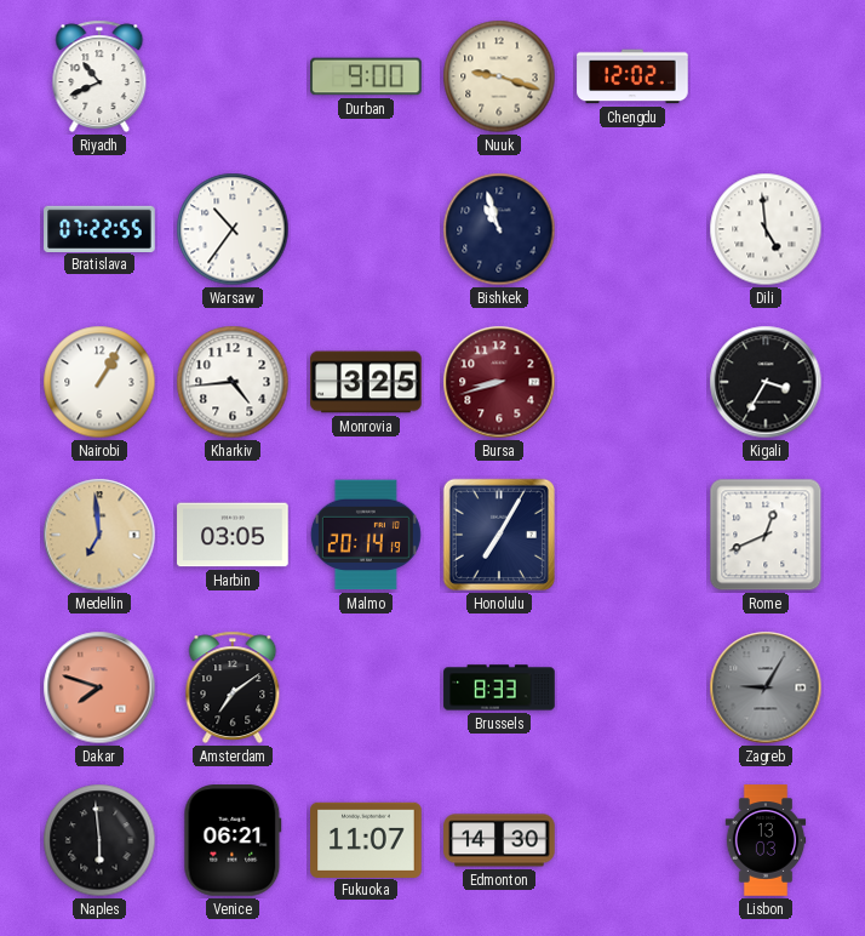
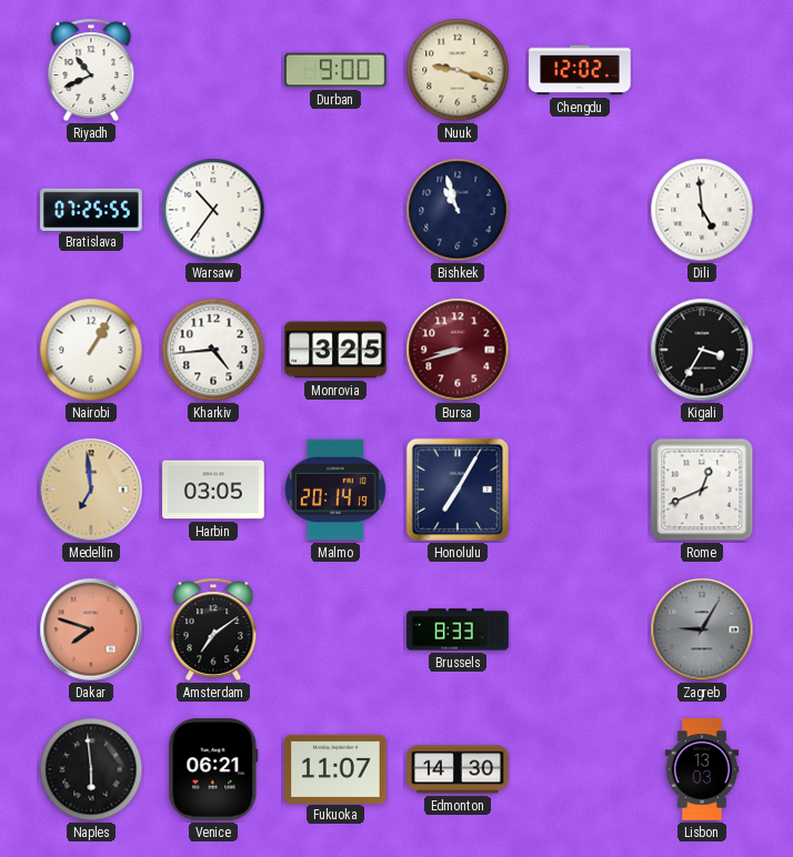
Bratislava: 07:22 -> 07:25
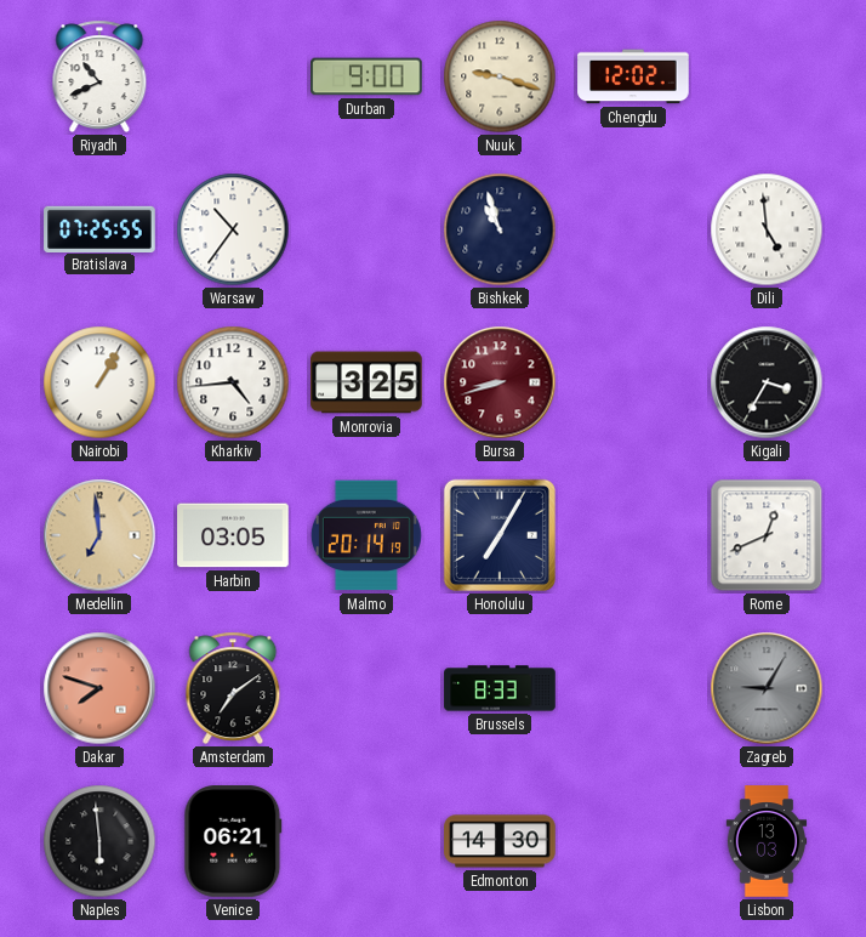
Fukuoka: 11:07 -> none
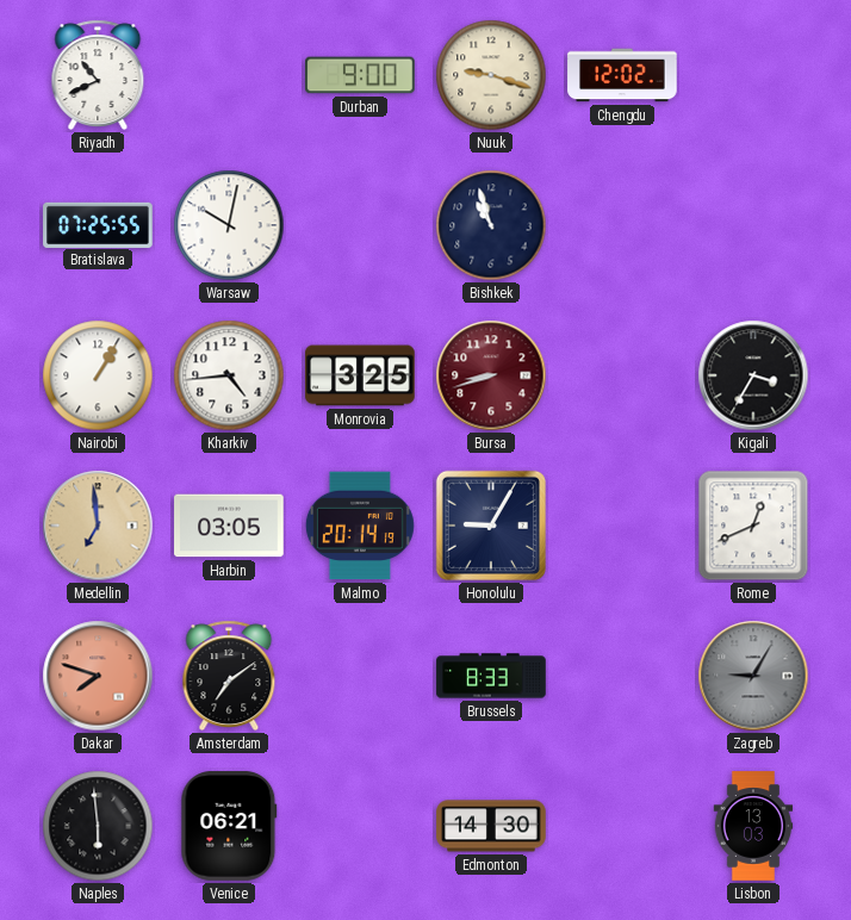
Warsaw: 10:36 -> 10:02
Dili: 4:59 -> none
Honolulu: 7:05 -> 9:05
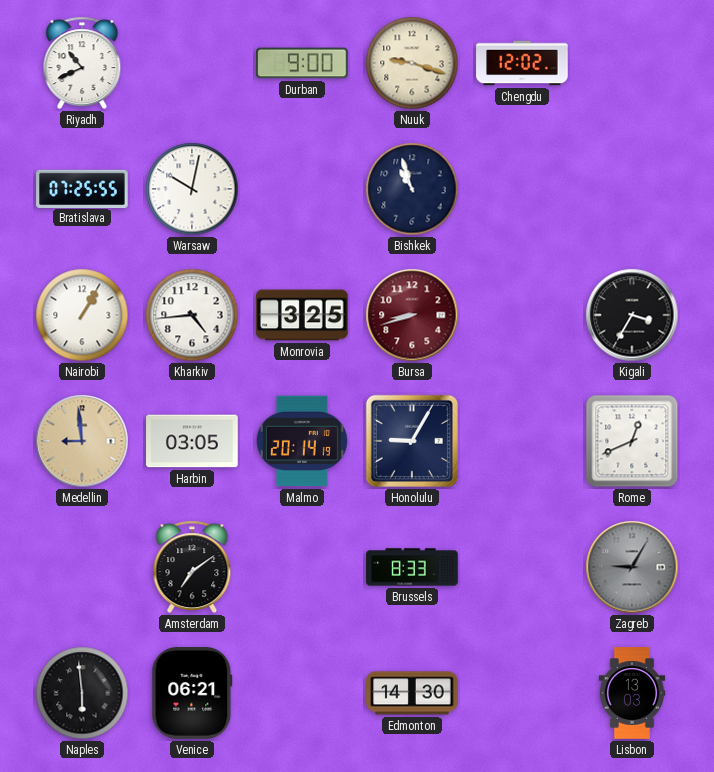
Medellin: 6:59 -> 8:59
Dakar: 7:48 -> none
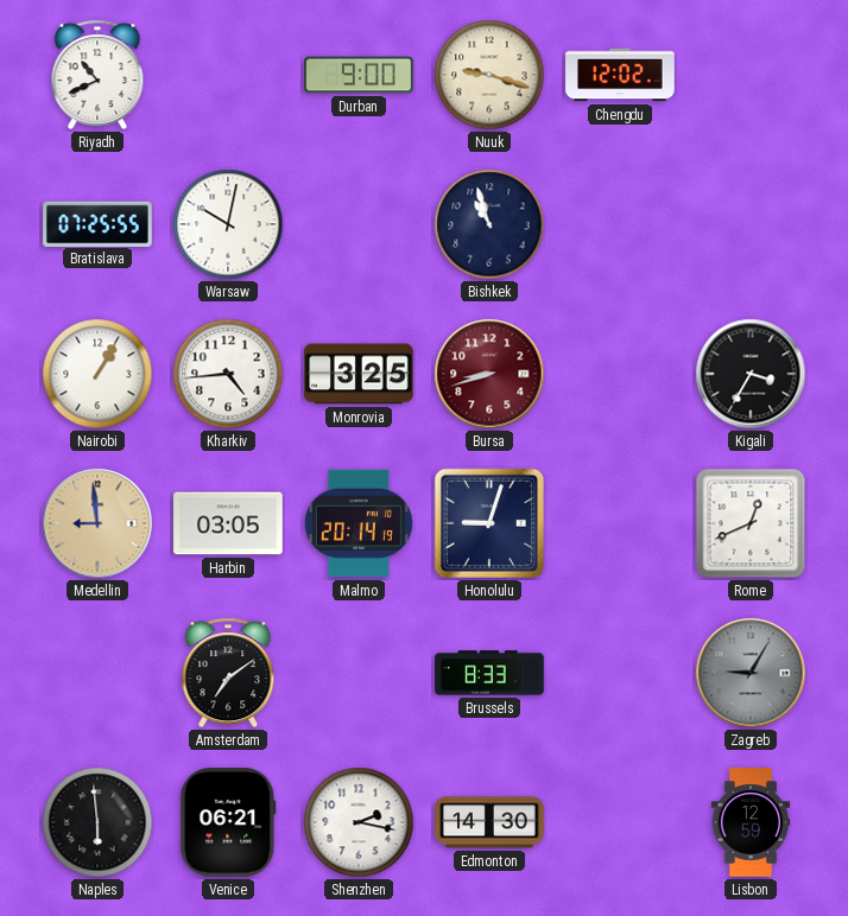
Honolulu: 9:05 -> 9:03
Shenzhen: none -> 2:17
Lisbon: 13:03 -> 12:59
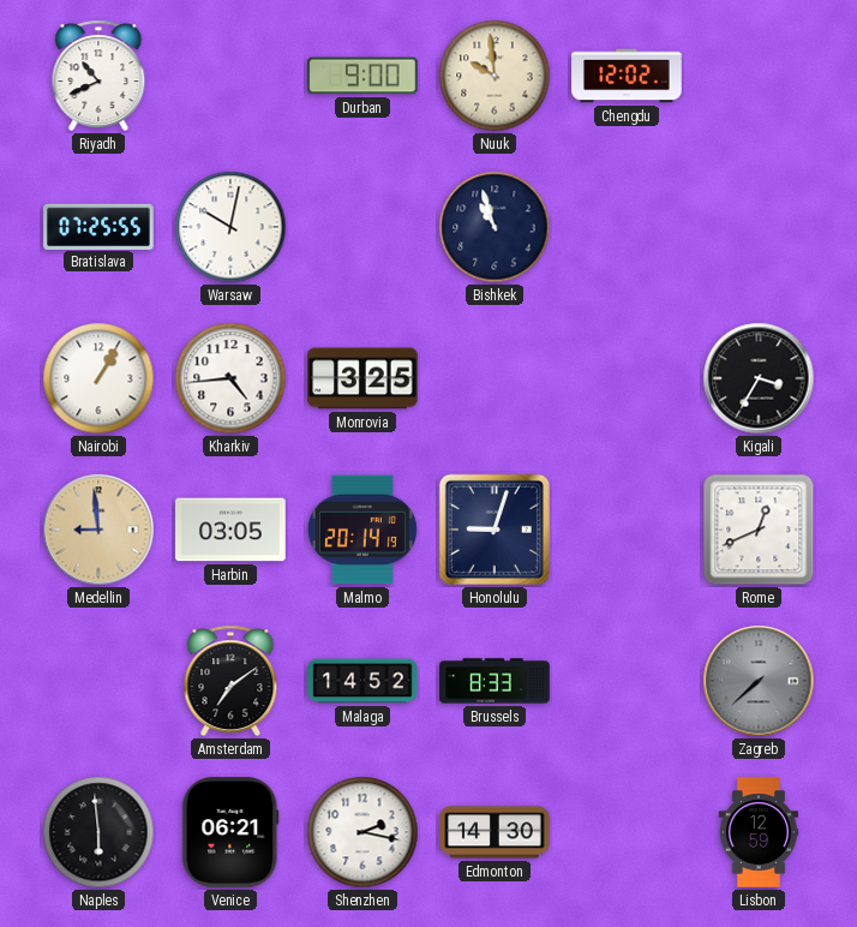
Nuuk: 9:18 -> 9:59
Bursa: 8:42 -> none
Malaga: none -> 14:52
Zagreb: 9:05 -> 7:38
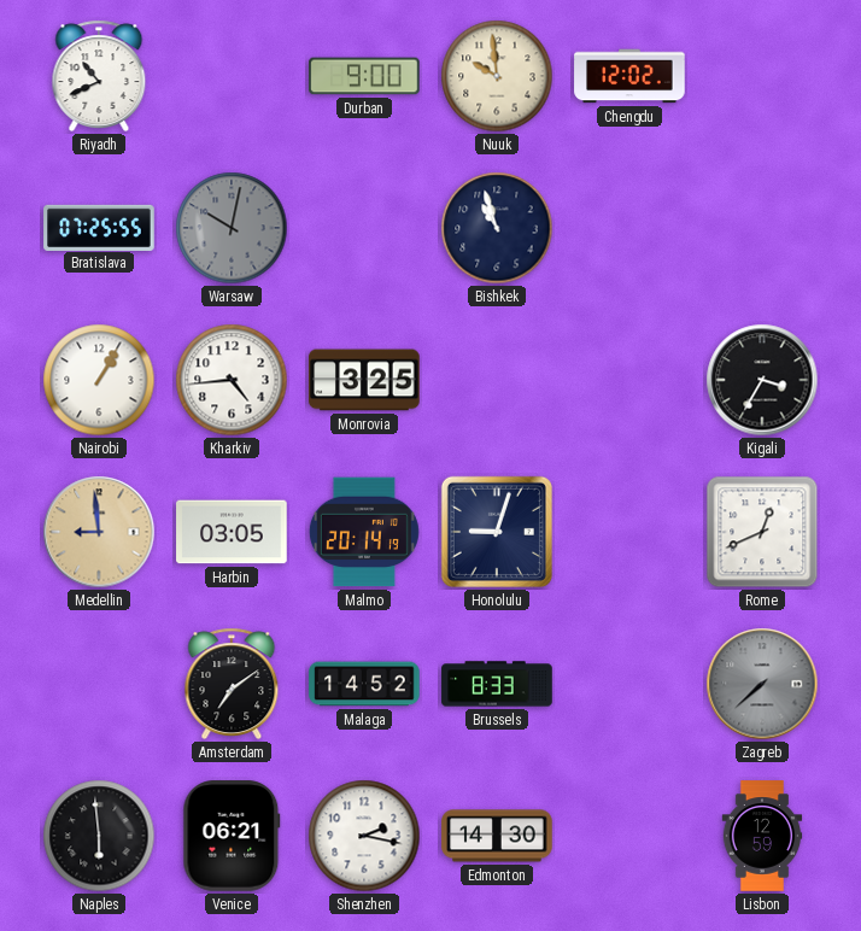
Warsaw dial: white -> grey
